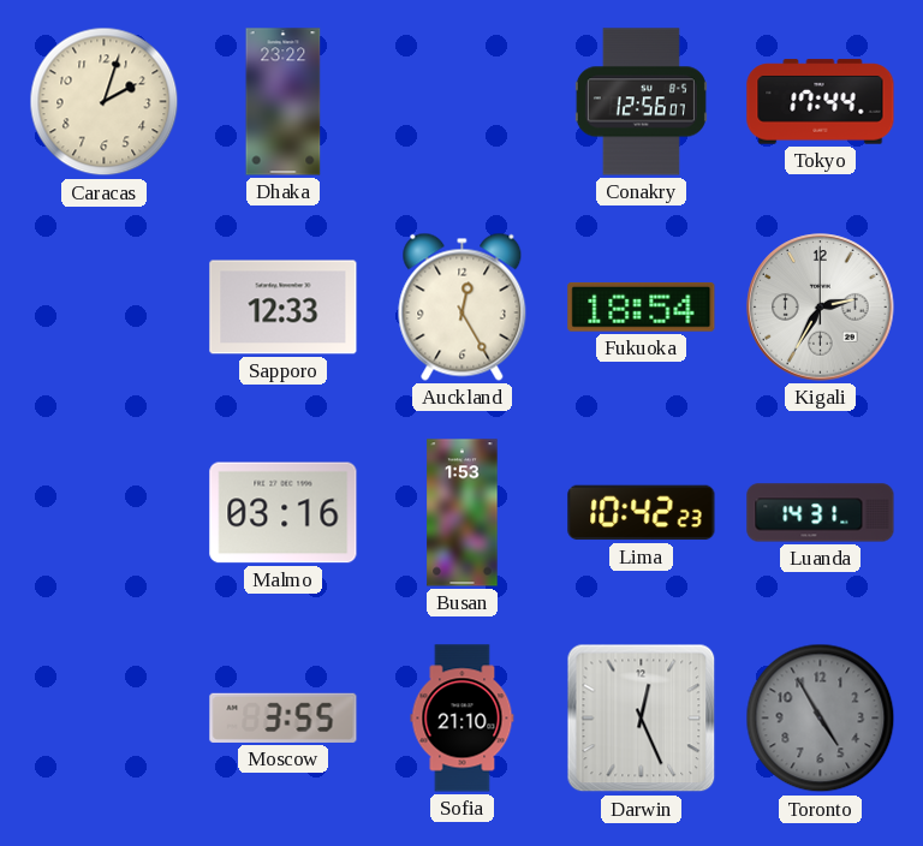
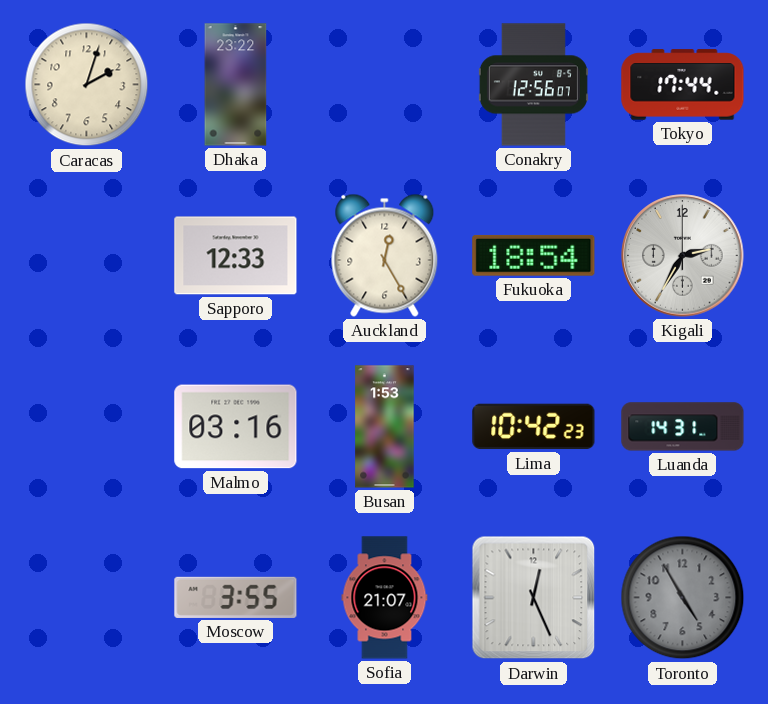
Sofia: 21:10 -> 21:07
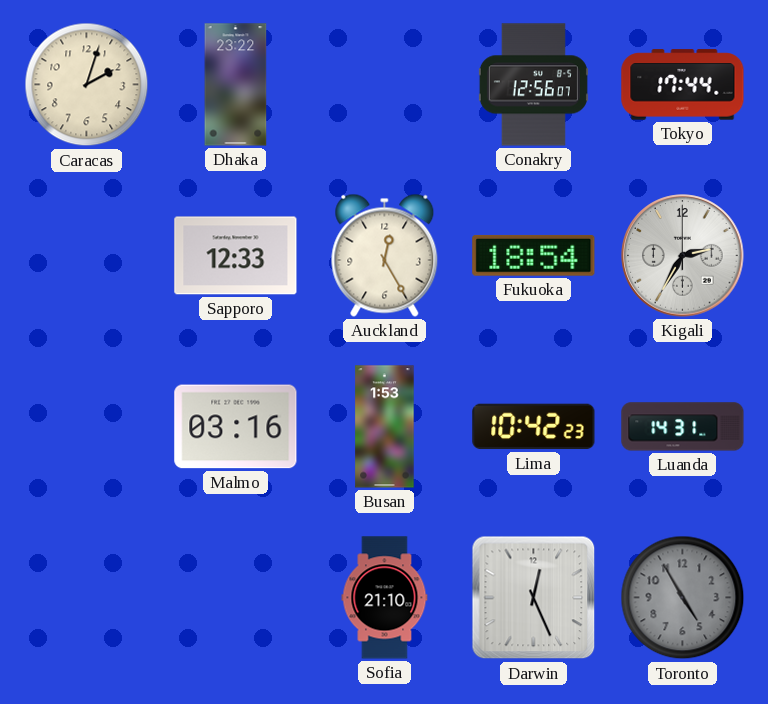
Moscow: 3:55 -> none
Sofia: 21:07 -> 21:10
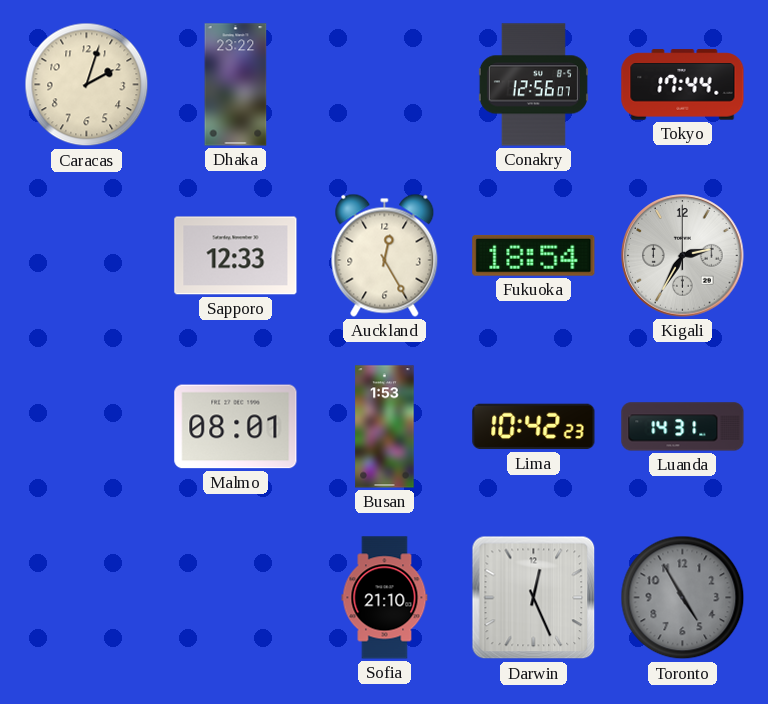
Malmo: 03:16 -> 08:01
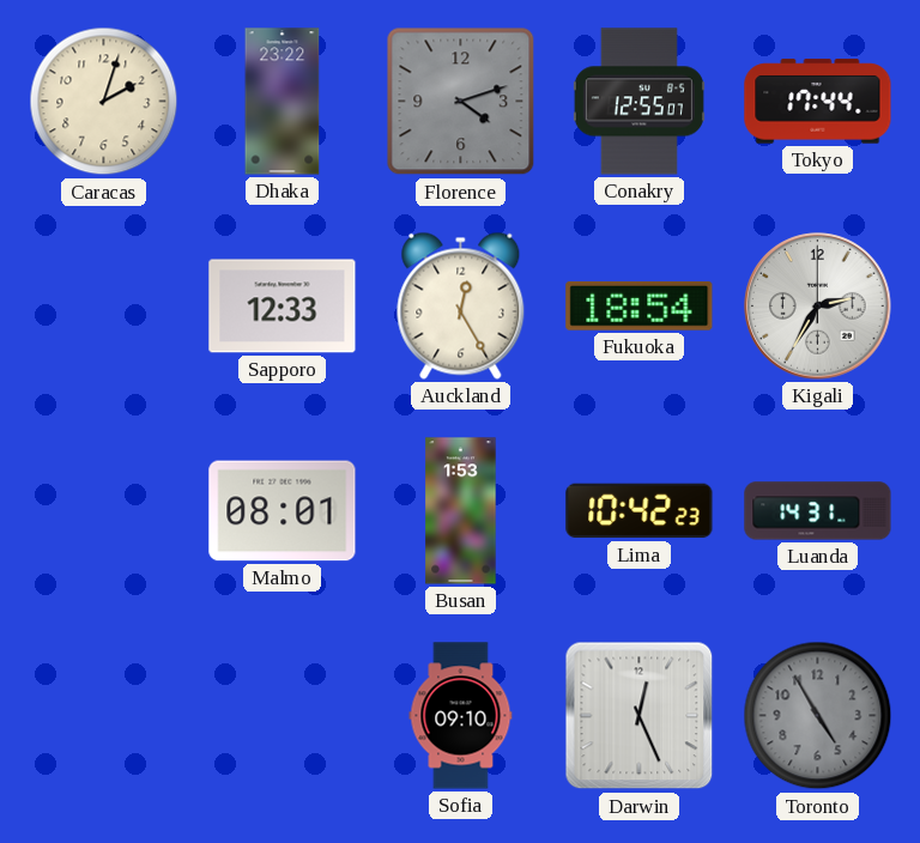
Florence: none -> 4:12
Conakry: 12:56 -> 12:55
Sofia: 21:10 -> 09:10
